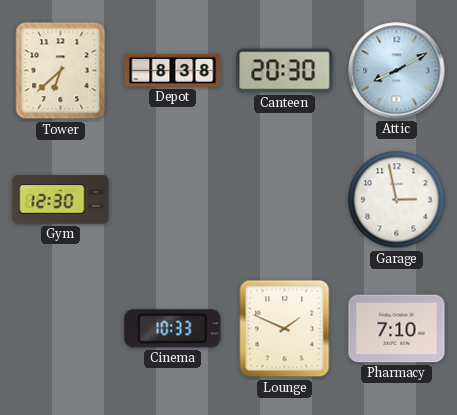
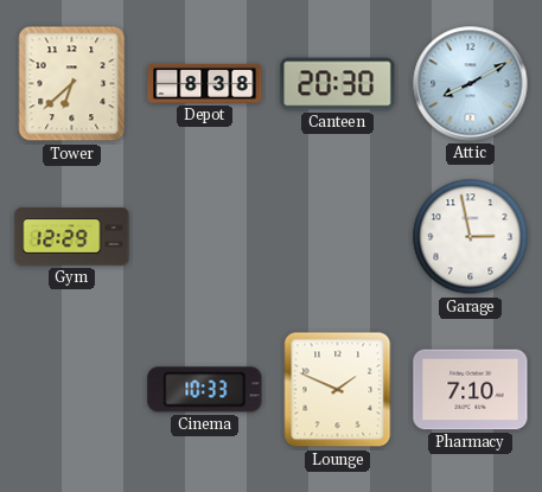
Gym: 12:30 -> 12:29
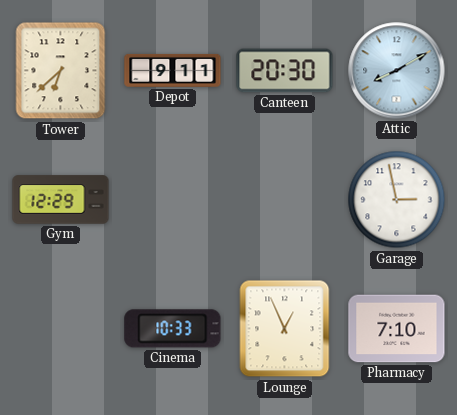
Depot: 8:38 -> 9:11
Lounge: 1:49 -> 12:56
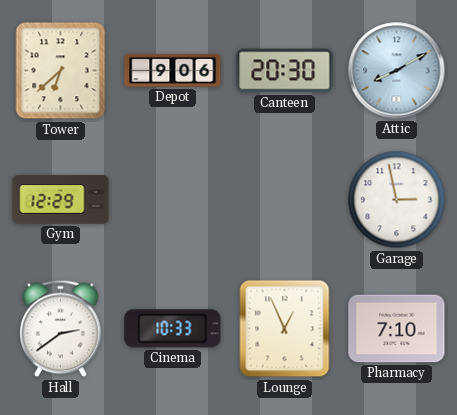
Depot: 9:11 -> 9:06
Hall: none -> 2:39
